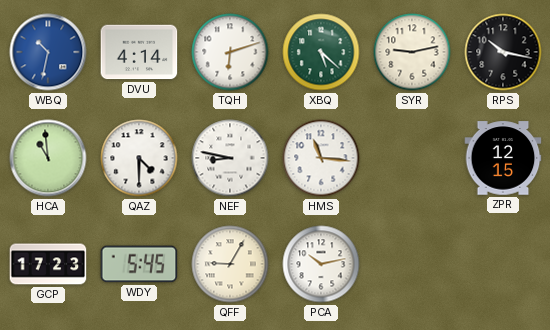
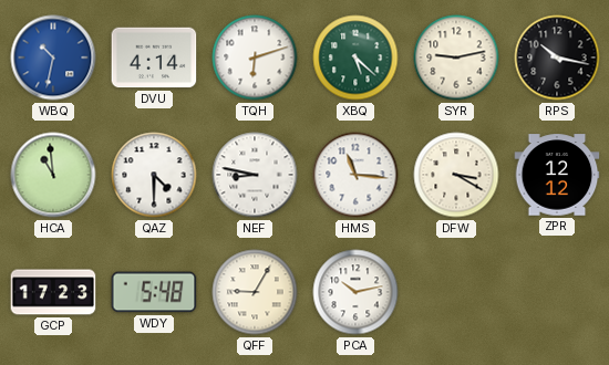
DFW: none -> 3:20
ZPR: 12:15 -> 12:12
WDY: 5:45 -> 5:48
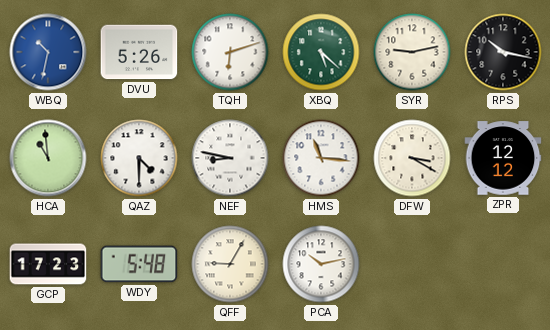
DVU: 4:14 -> 5:26
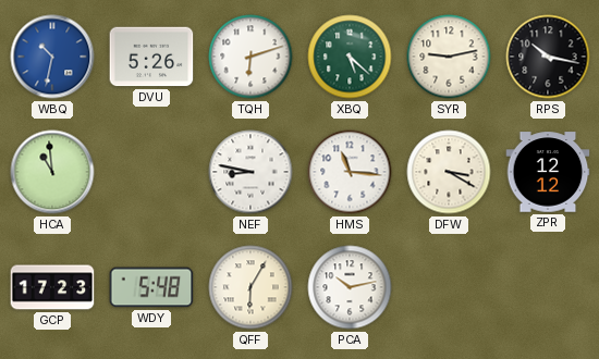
QAZ: 4:30 -> none
QFF: 9:05 -> 6:05
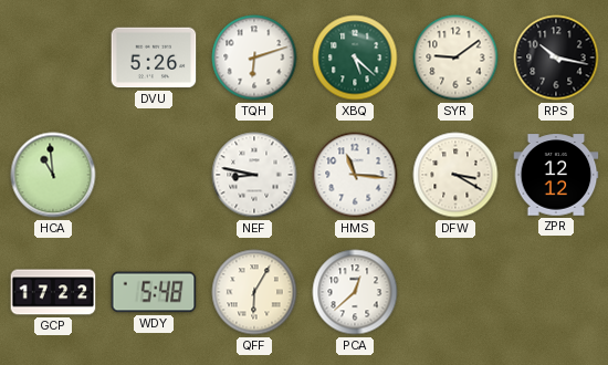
WBQ: 10:32 -> none
SYR: 9:13 -> 9:09
GCP: 17:23 -> 17:22
PCA: 10:13 -> 12:38
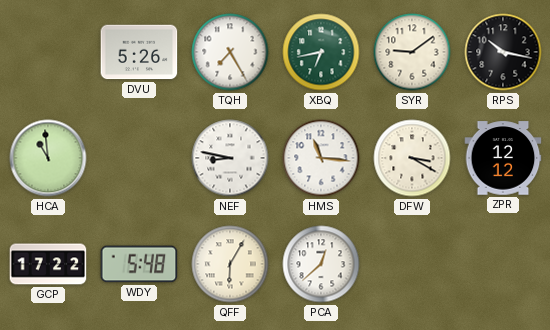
TQH: 6:12 -> 7:25
XBQ: 5:22 -> 6:43
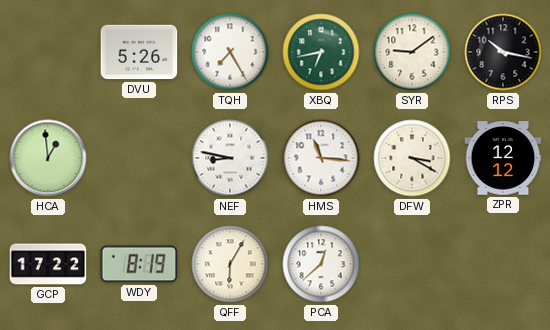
HCA: 10:59 -> 12:59
WDY: 5:48 -> 8:19
